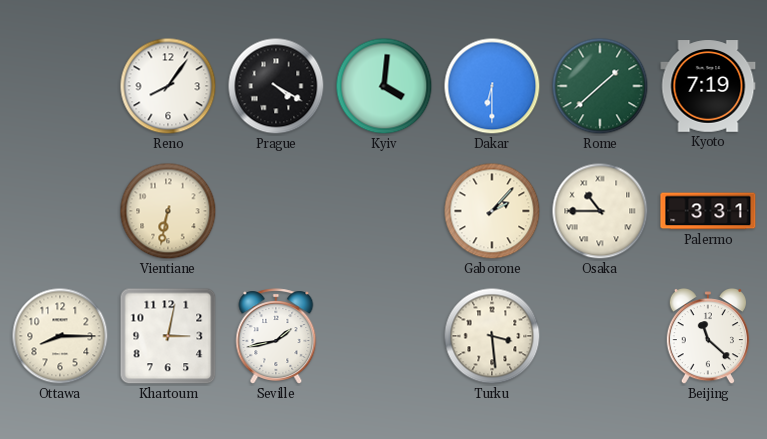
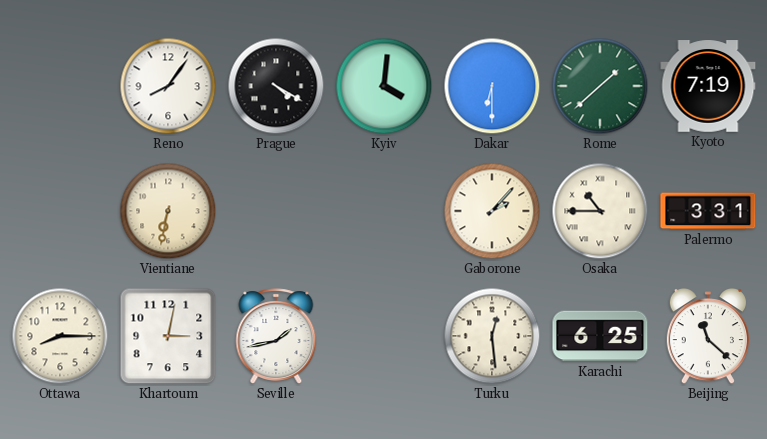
Turku: 3:29 -> 12:29
Karachi: none -> 6:25
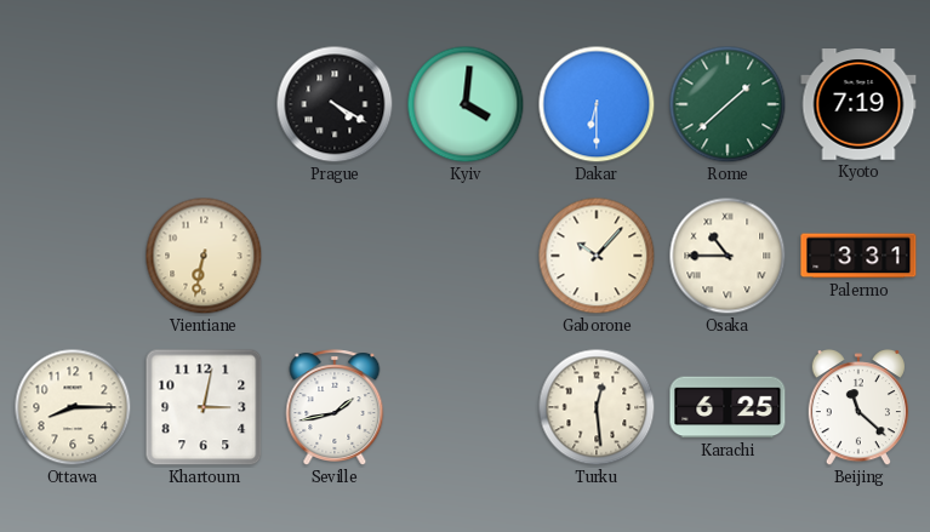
Reno: 8:06 -> none
Gaborone: 2:07 -> 10:07
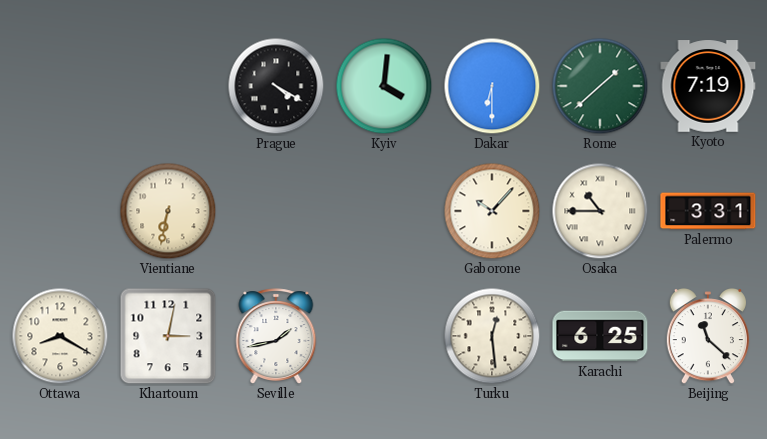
Ottawa: 8:15 -> 8:20
